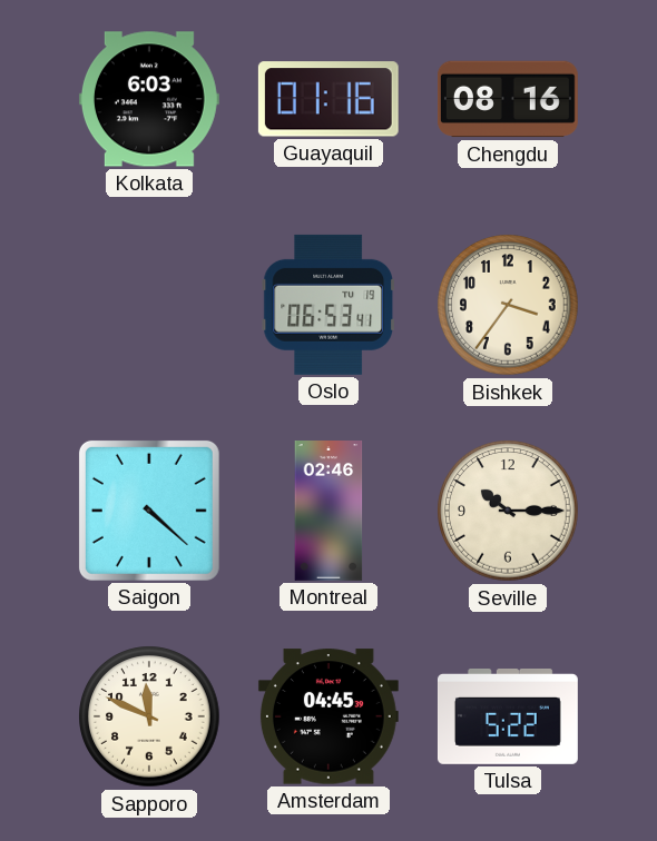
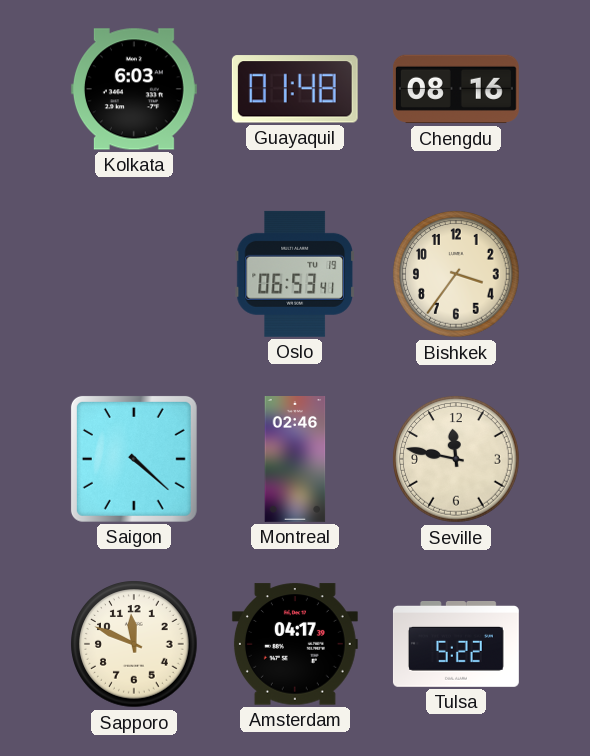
Guayaquil: 01:16 -> 01:48
Seville: 10:15 -> 11:47
Amsterdam: 04:45 -> 04:17
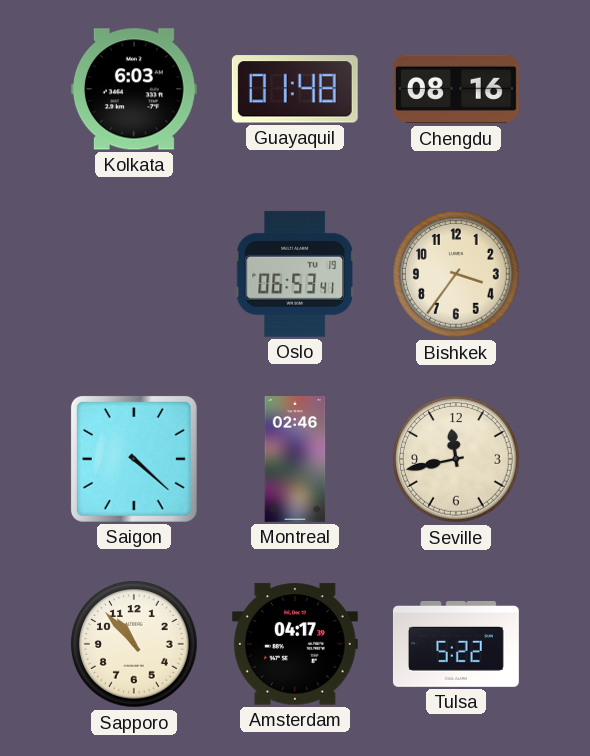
Seville: 11:47 -> 11:43
Sapporo: 11:49 -> 10:53
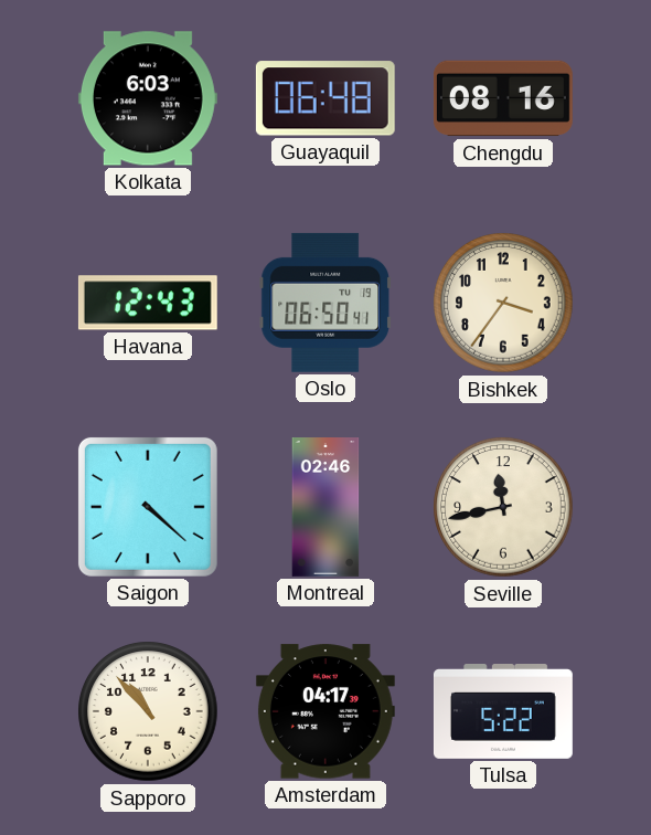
Guayaquil: 01:48 -> 06:48
Havana: none -> 12:43
Oslo: 06:53 -> 06:50
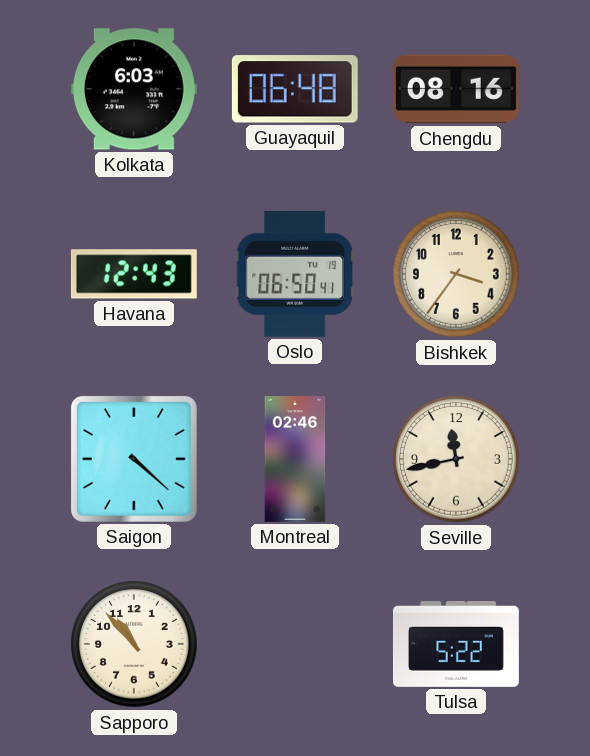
Amsterdam: 04:17 -> none
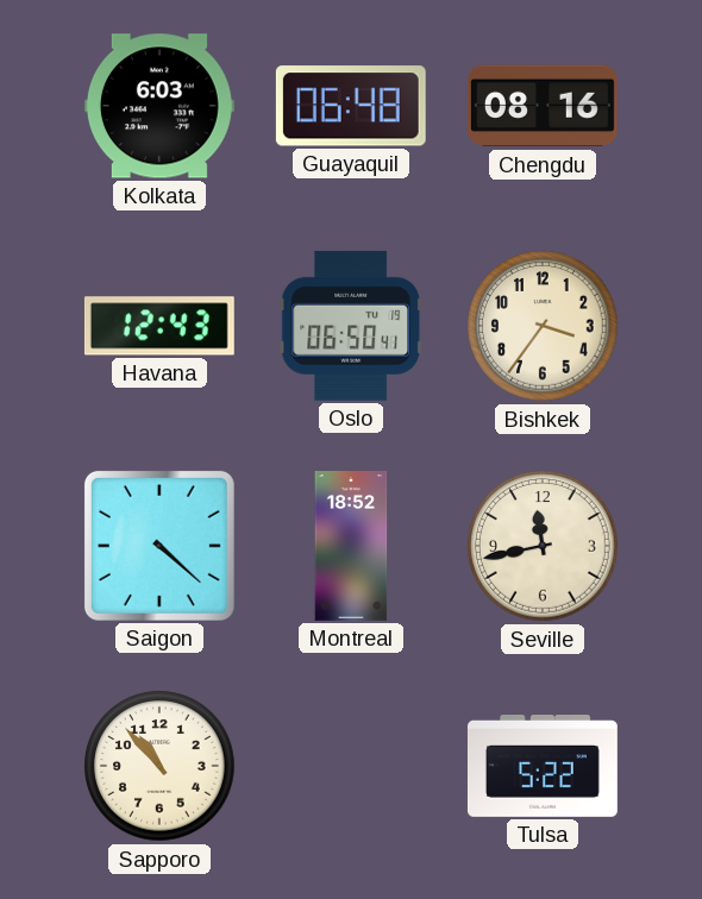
Montreal: 02:46 -> 18:52
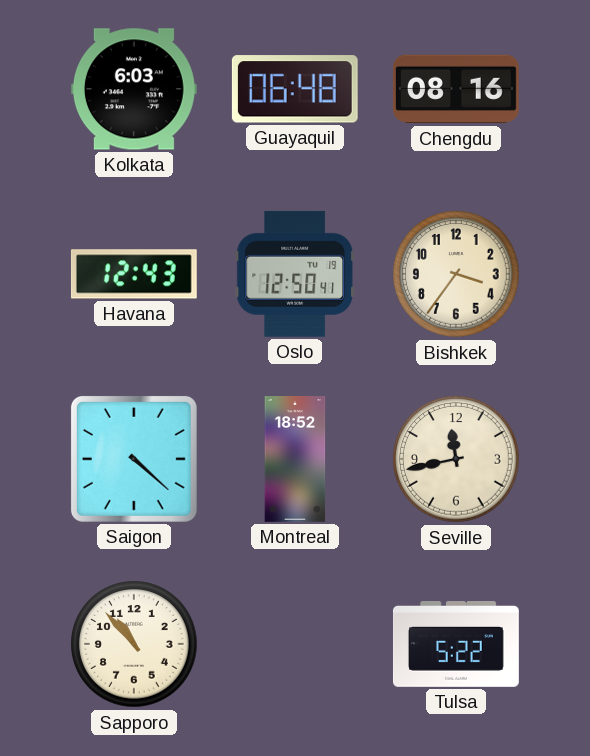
Oslo: 06:50 -> 12:50
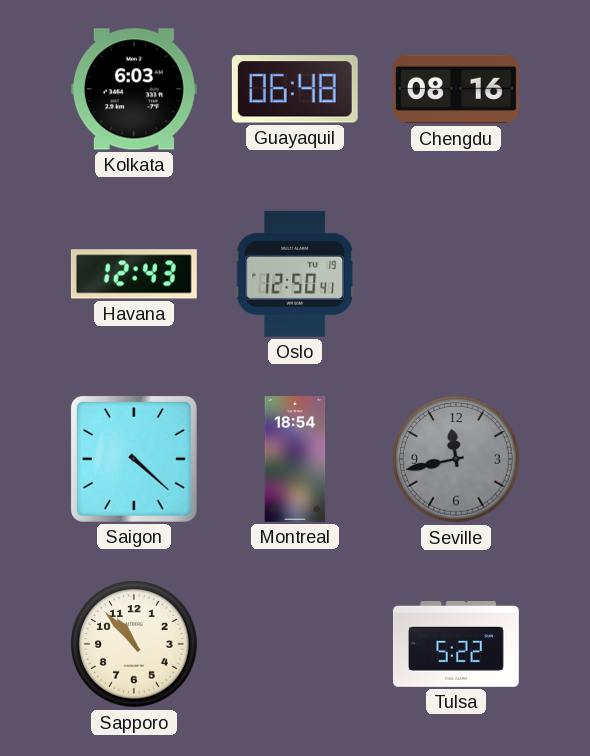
Bishkek: 3:36 -> none
Montreal: 18:52 -> 18:54
Seville dial: cream -> grey
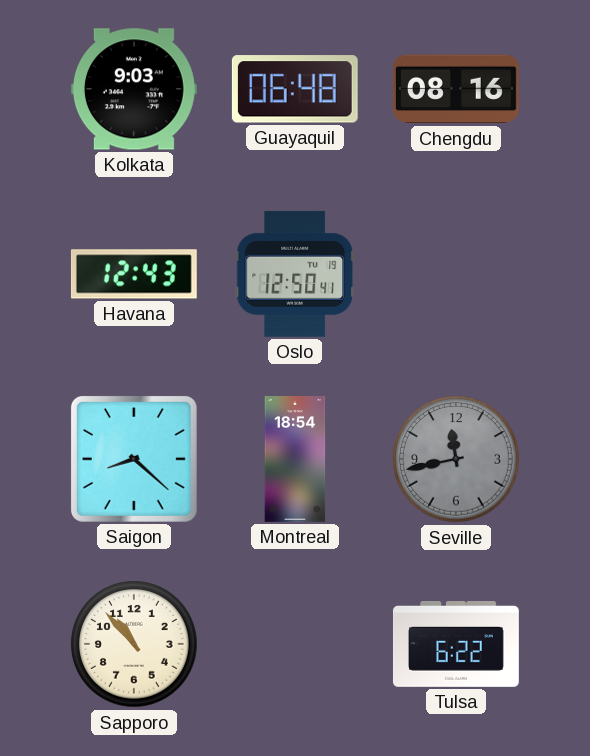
Kolkata: 6:03 -> 9:03
Saigon: 4:22 -> 8:22
Tulsa: 5:22 -> 6:22
